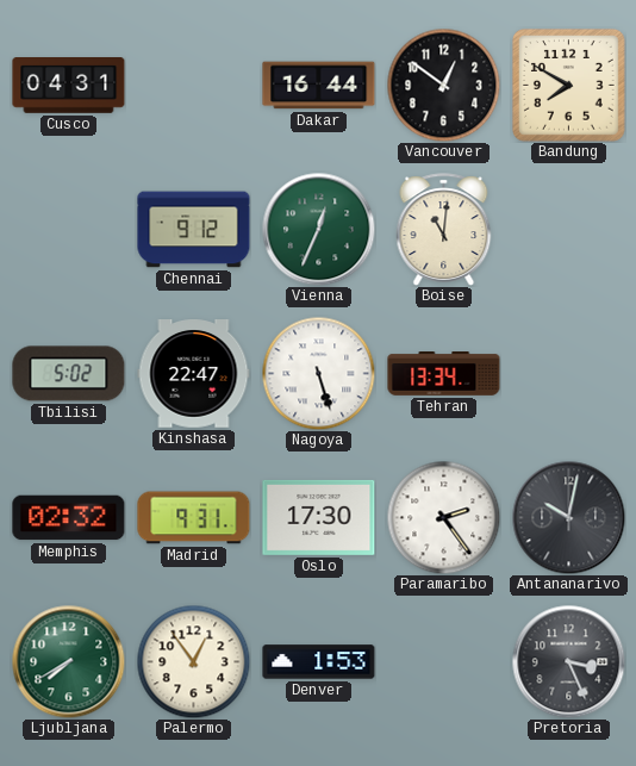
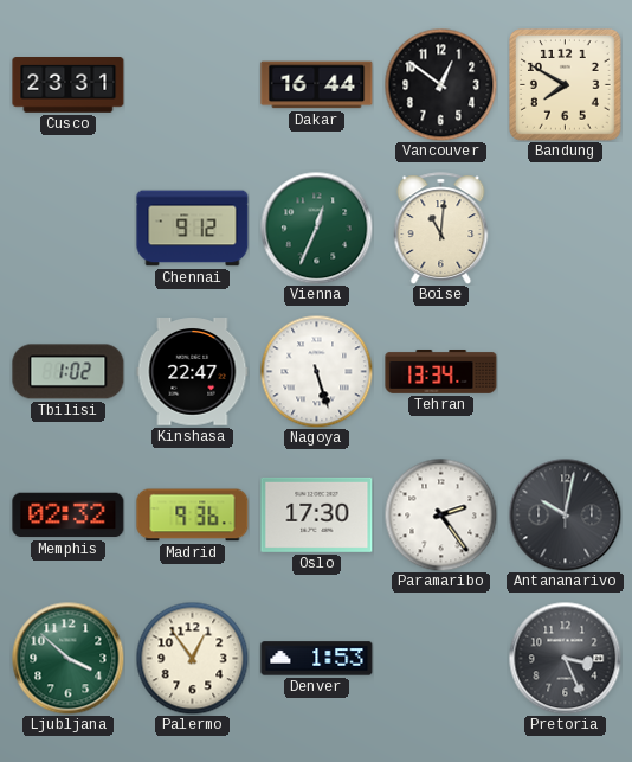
Cusco: 04:31 -> 23:31
Tbilisi: 5:02 -> 1:02
Madrid: 9:31 -> 9:36
Ljubljana: 7:40 -> 3:52
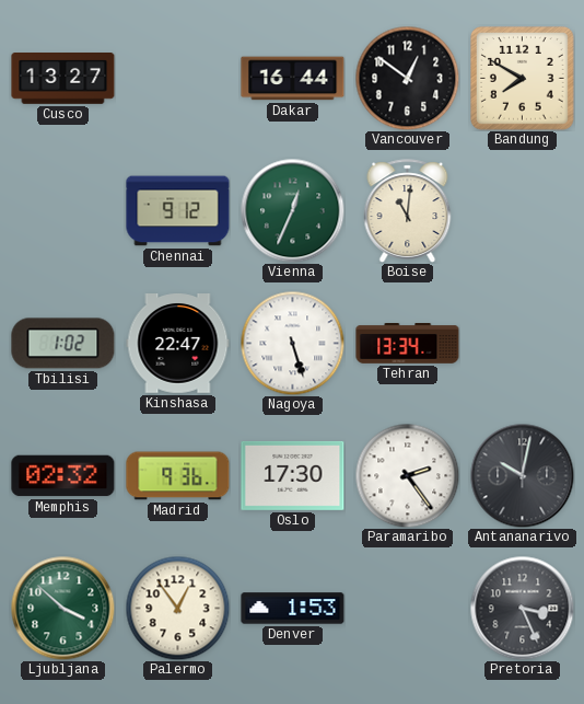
Cusco: 23:31 -> 13:27
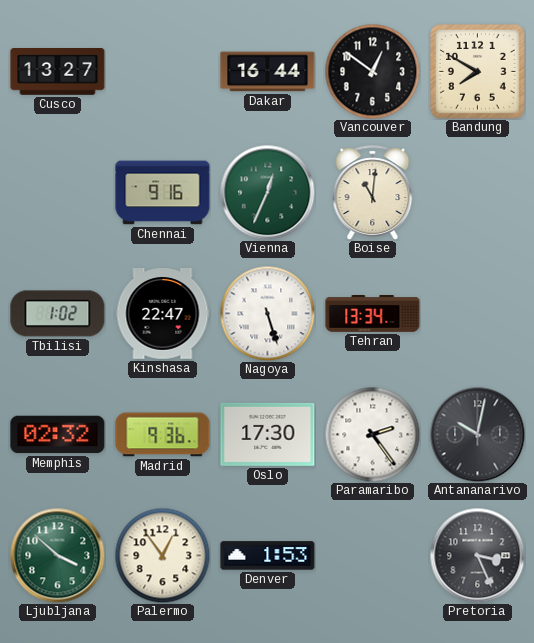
Chennai: 9:12 -> 9:16
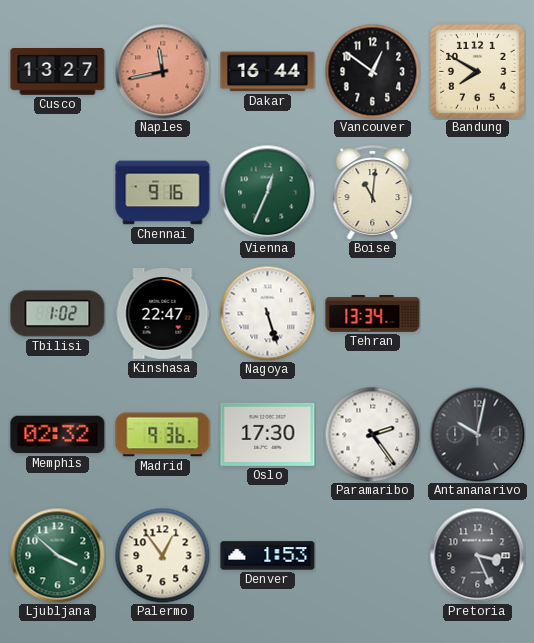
Naples: none -> 11:43
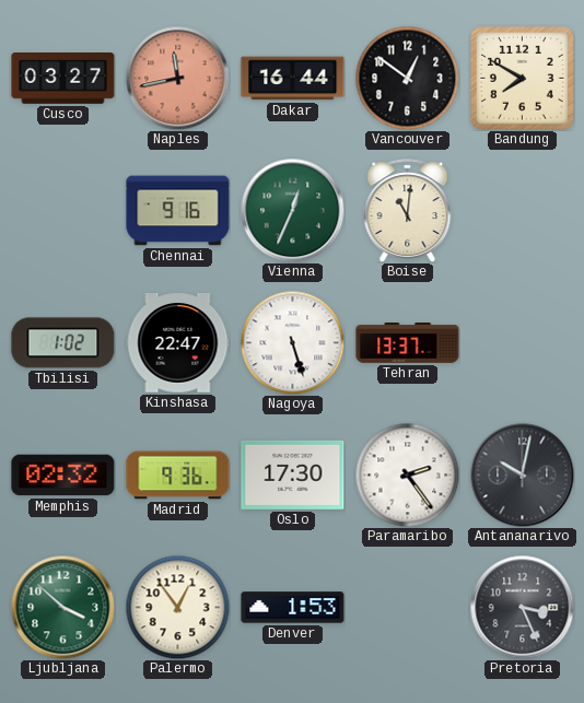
Cusco: 13:27 -> 03:27
Tehran: 13:34 -> 13:37
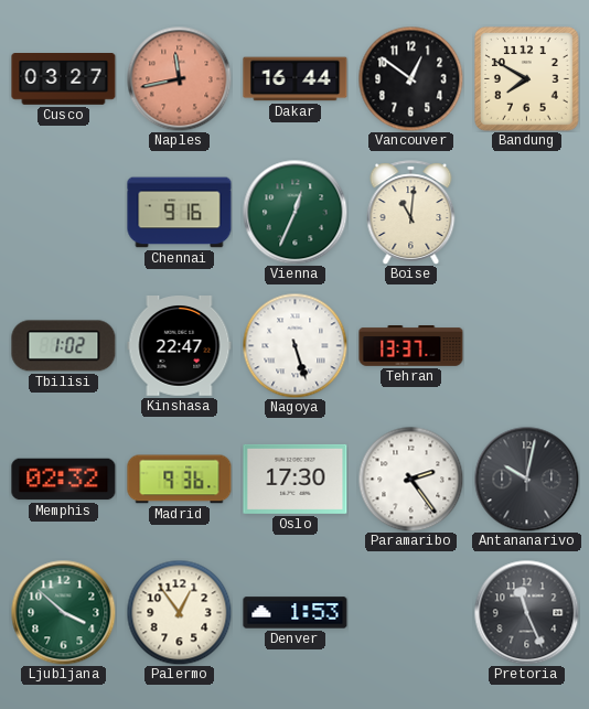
Pretoria: 3:26 -> 11:26
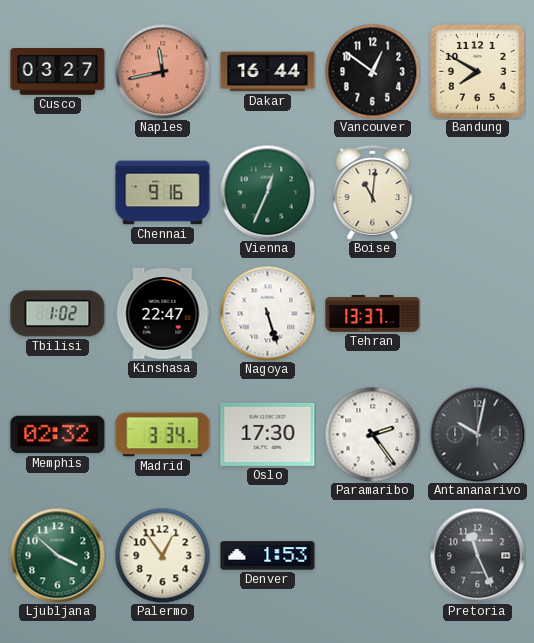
Madrid: 9:36 -> 3:34
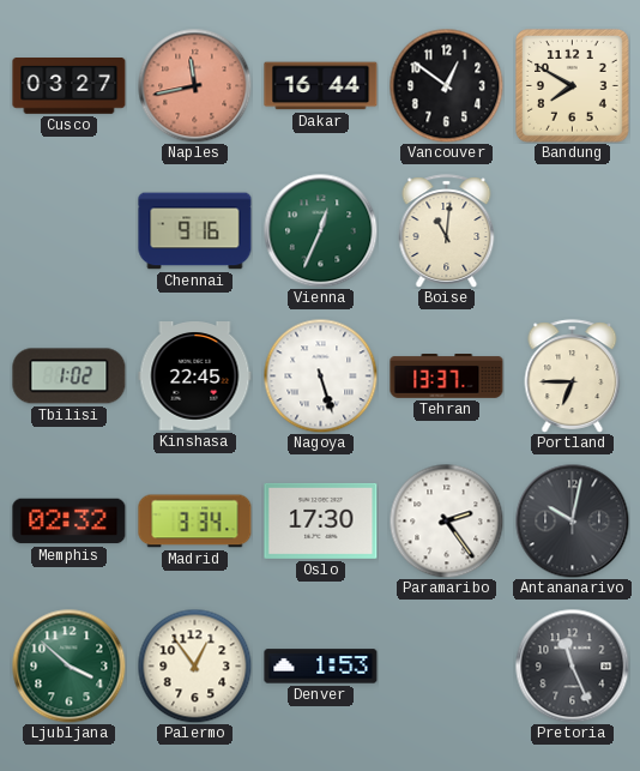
Kinshasa: 22:47 -> 22:45
Portland: none -> 6:45
